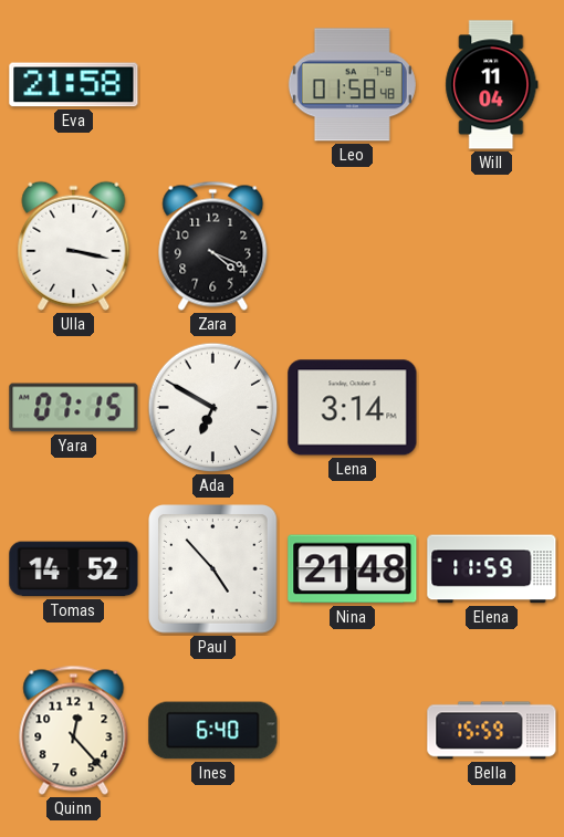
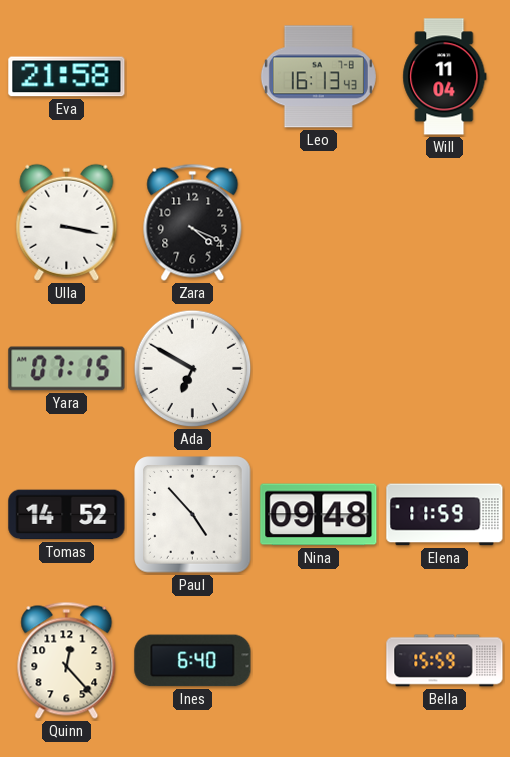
Leo: 01:58 -> 16:13
Lena: 3:14 -> none
Nina: 21:48 -> 09:48
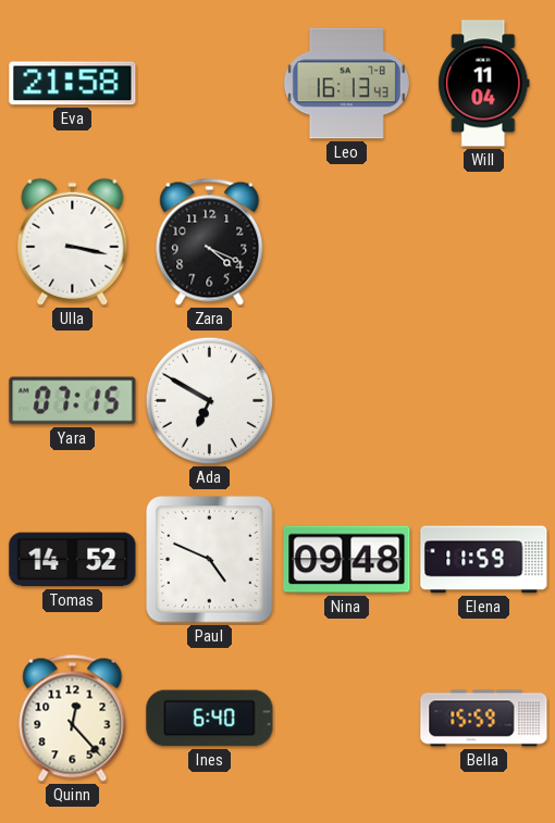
Paul: 4:53 -> 4:49
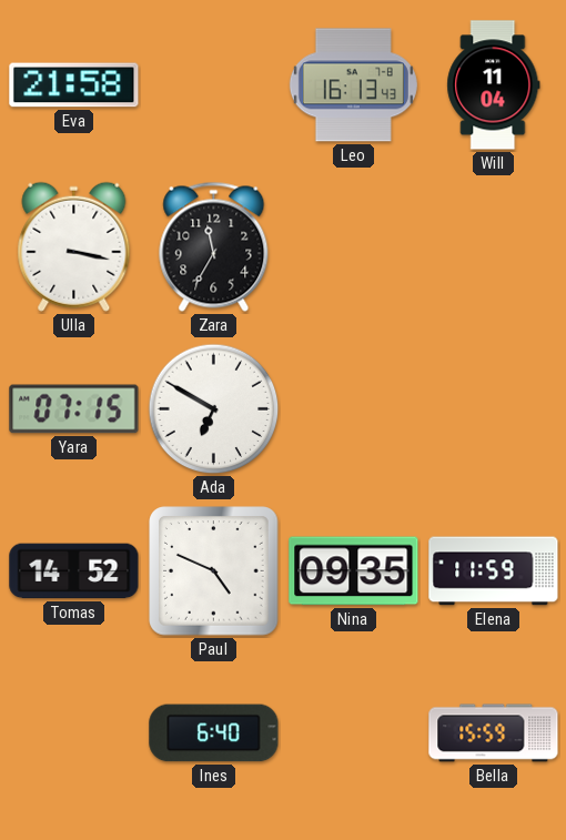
Zara: 4:19 -> 11:35
Nina: 09:48 -> 09:35
Quinn: 12:23 -> none
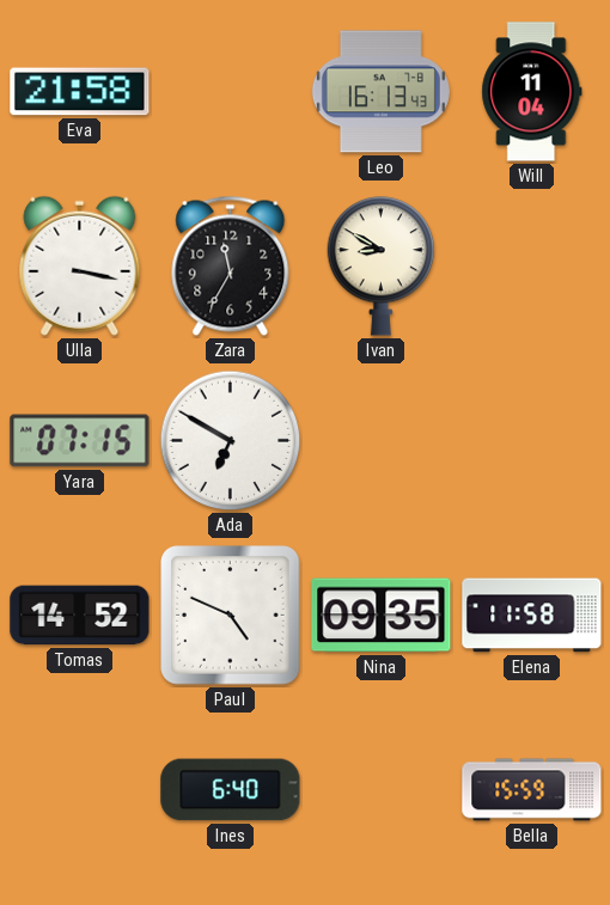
Ivan: none -> 8:50
Elena: 11:59 -> 11:58
